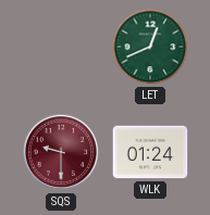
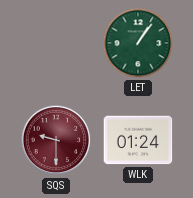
LET: 12:41 -> 1:06
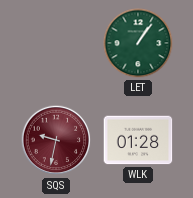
SQS: 9:30 -> 9:32
WLK: 01:24 -> 01:28
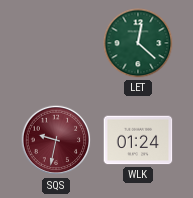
LET: 1:06 -> 12:22
WLK: 01:28 -> 01:24
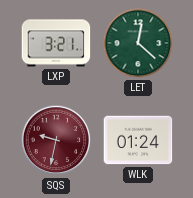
LXP: none -> 3:21
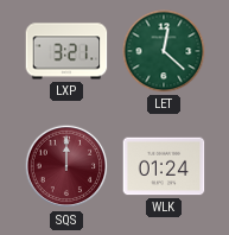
SQS: 9:32 -> 12:00
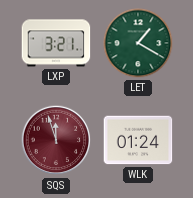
LET: 12:22 -> 1:20
SQS: 12:00 -> 11:57
